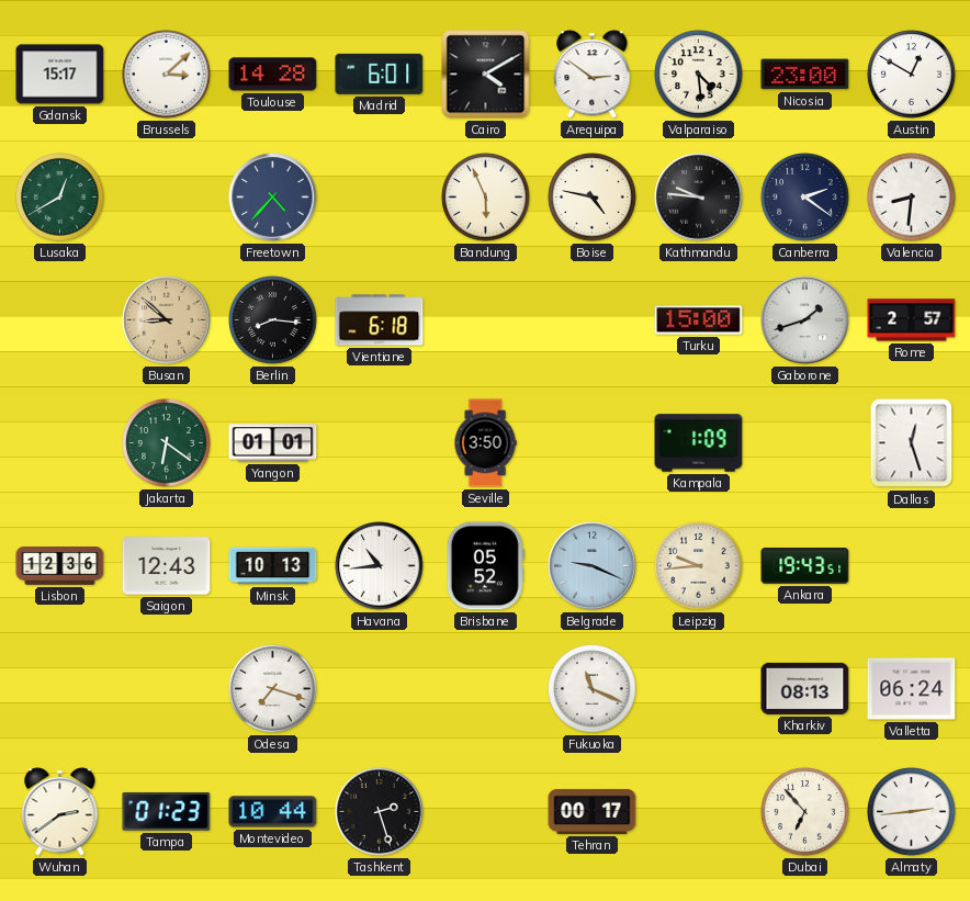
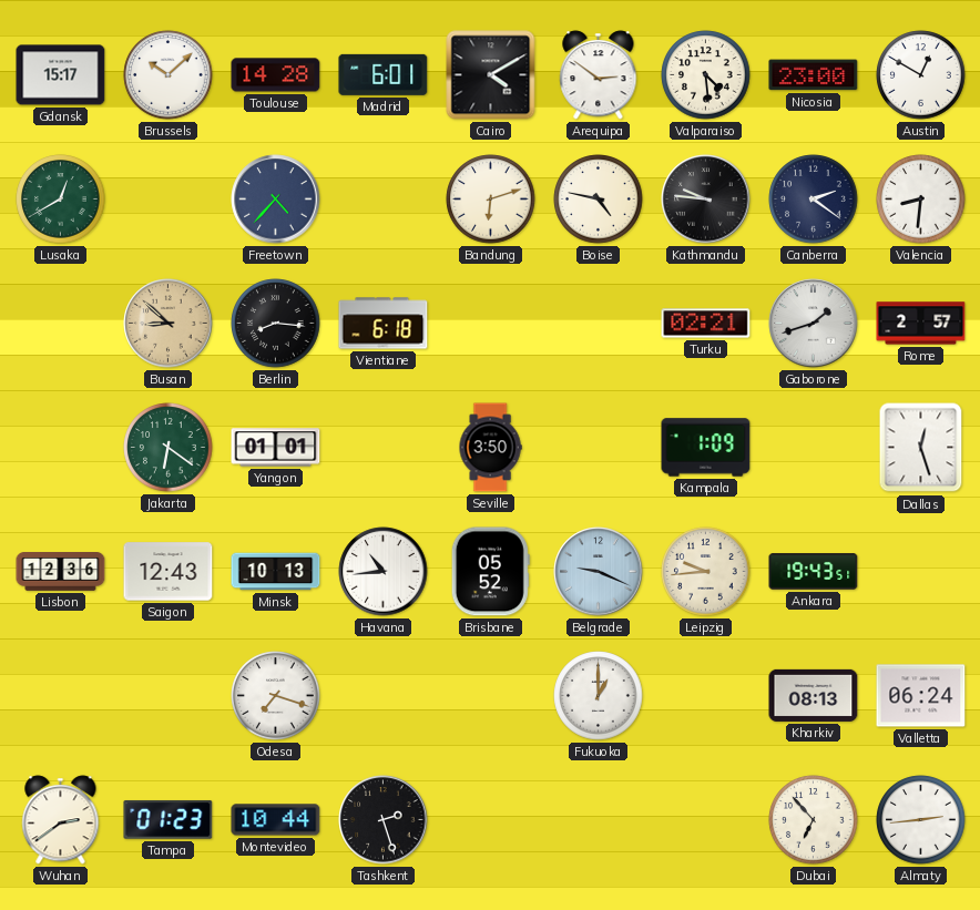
Brussels: 3:08 -> 10:08
Bandung: 5:56 -> 6:12
Turku: 15:00 -> 02:21
Fukuoka: 11:19 -> 1:00
Tehran: 00:17 -> none
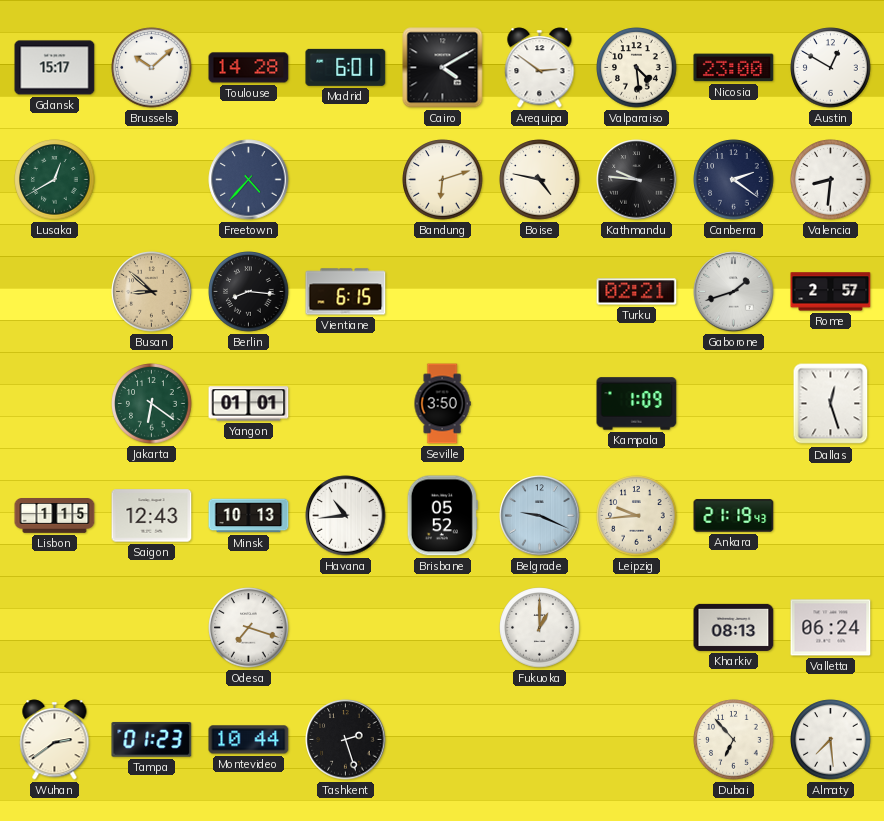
Vientiane: 6:18 -> 6:15
Lisbon: 12:36 -> 1:15
Ankara: 19:43 -> 21:19
Almaty: 2:44 -> 7:29
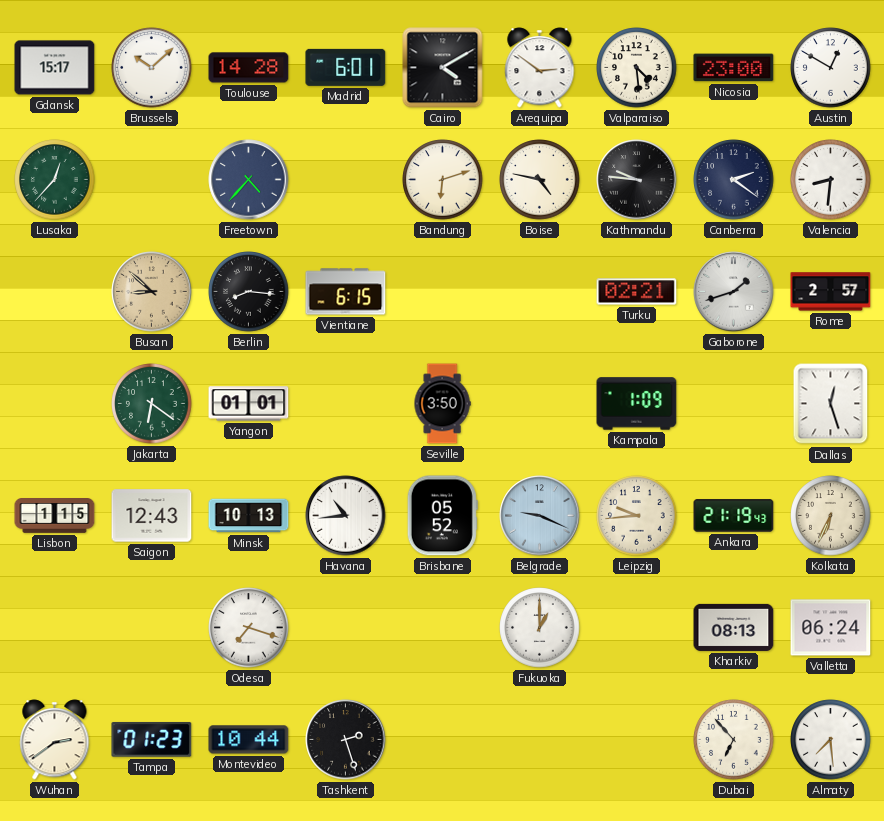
Lusaka: 12:40 -> 12:37
Kolkata: none -> 6:34
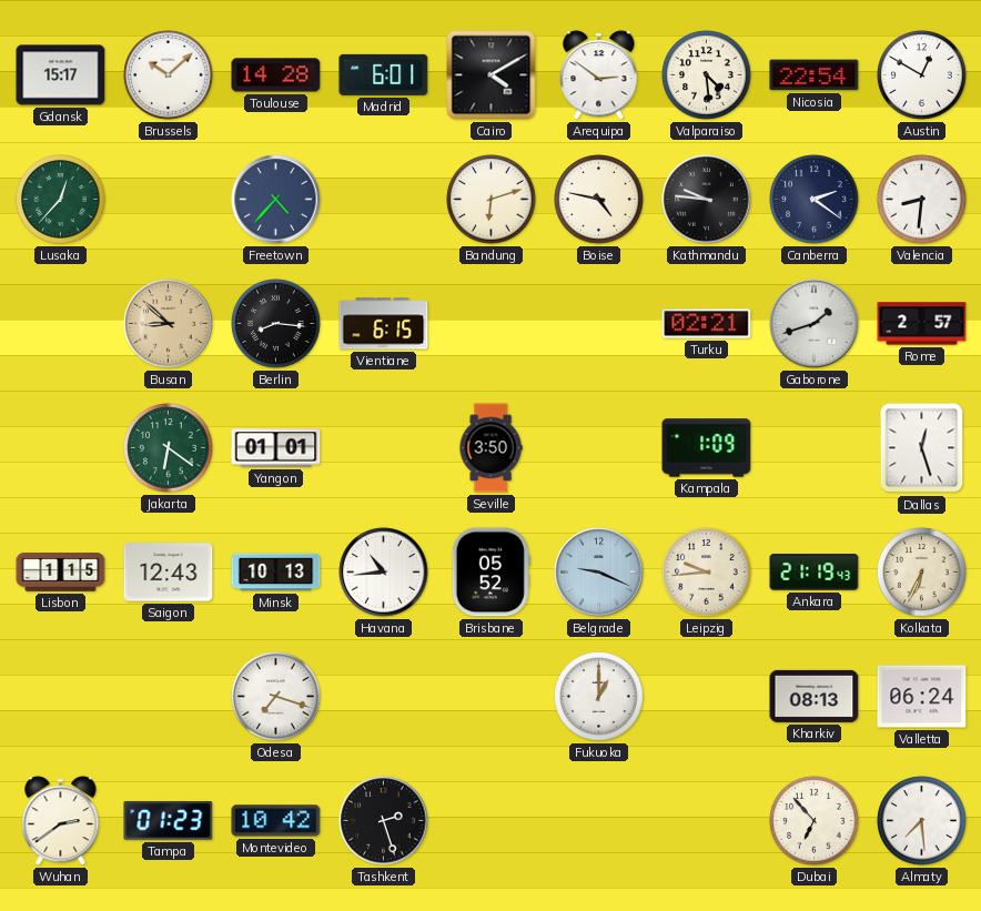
Nicosia: 23:00 -> 22:54
Montevideo: 10:44 -> 10:42
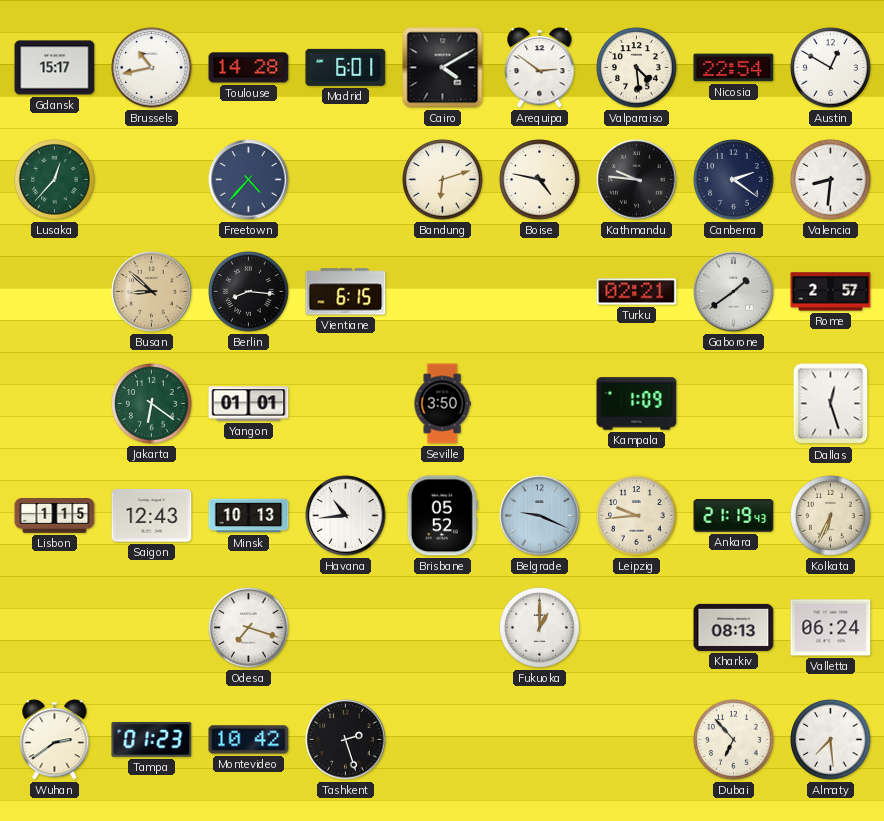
Brussels: 10:08 -> 10:43
Gaborone: 1:42 -> 1:39
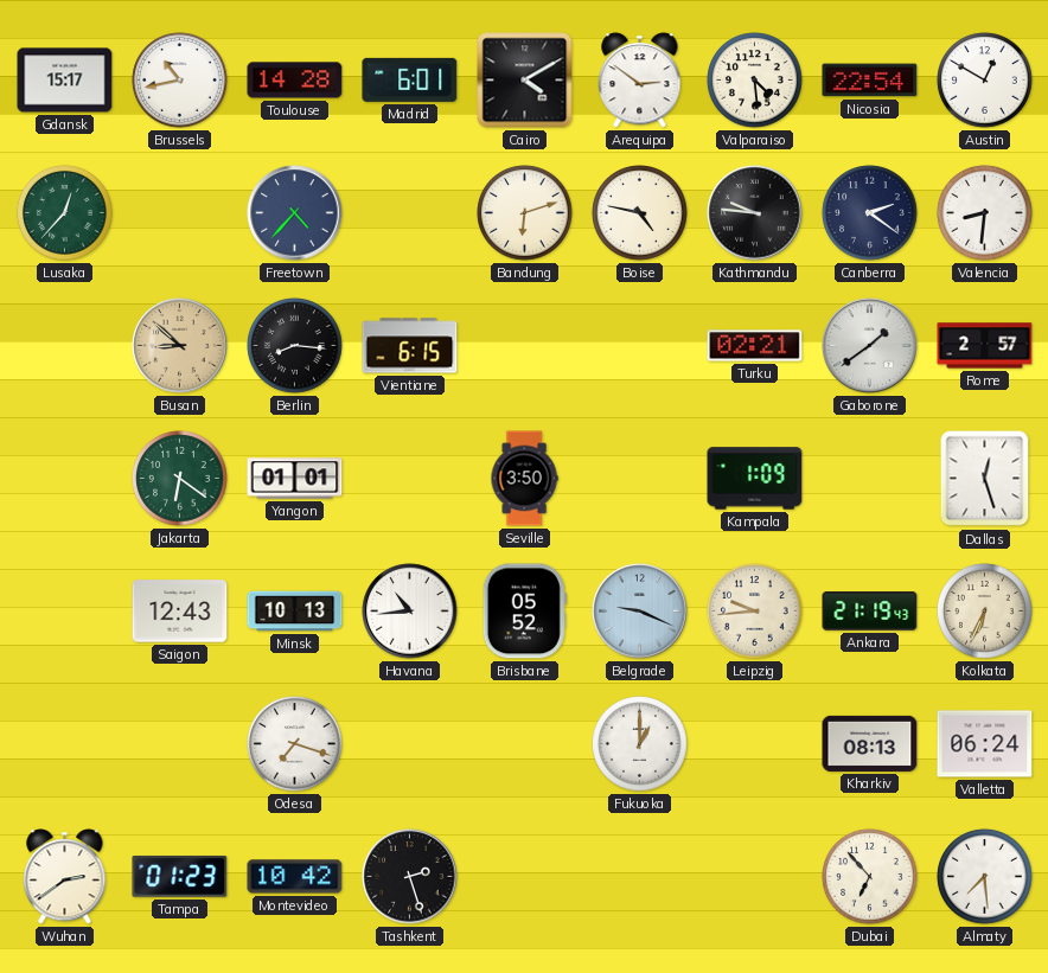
Lisbon: 1:15 -> none
